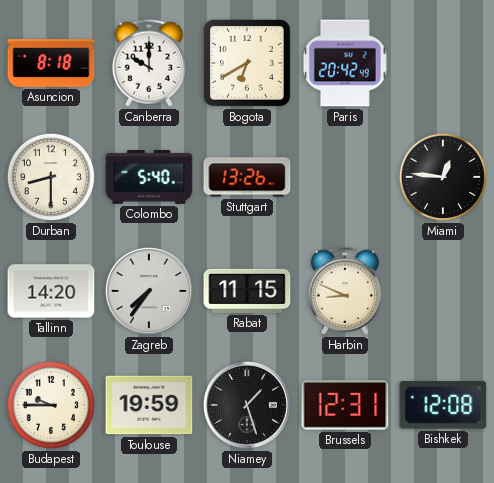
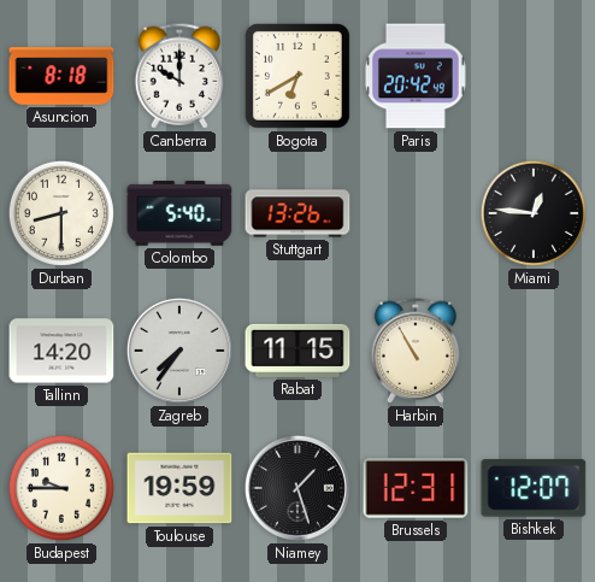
Harbin: 8:49 -> 10:55
Bishkek: 12:08 -> 12:07
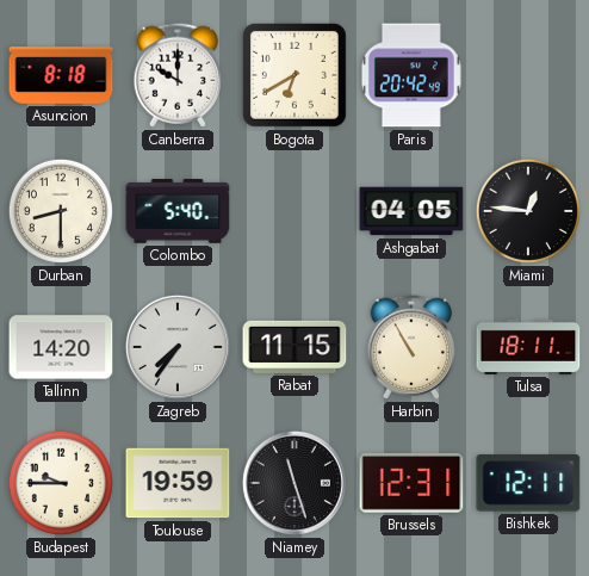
Stuttgart: 13:26 -> none
Ashgabat: none -> 04:05
Tulsa: none -> 18:11
Niamey: 1:27 -> 11:27
Bishkek: 12:07 -> 12:11
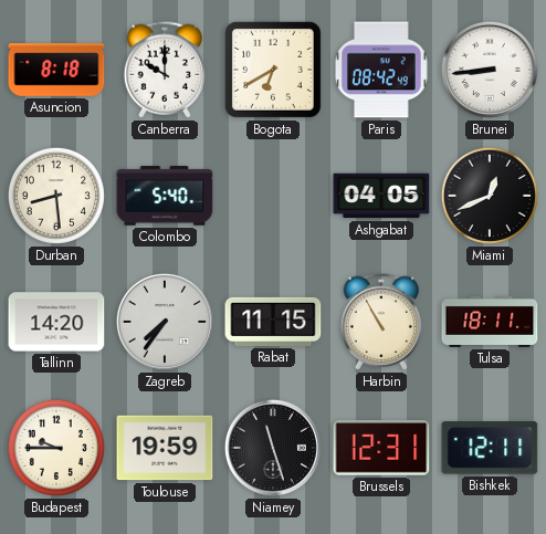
Paris: 20:42 -> 08:42
Brunei: none -> 8:44
Durban: 8:30 -> 8:29
Miami: 12:46 -> 12:41
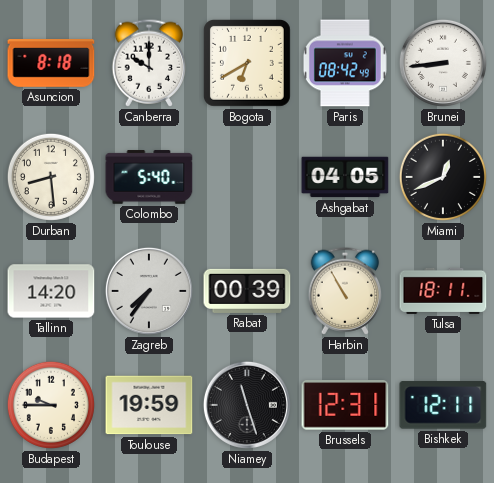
Rabat: 11:15 -> 00:39
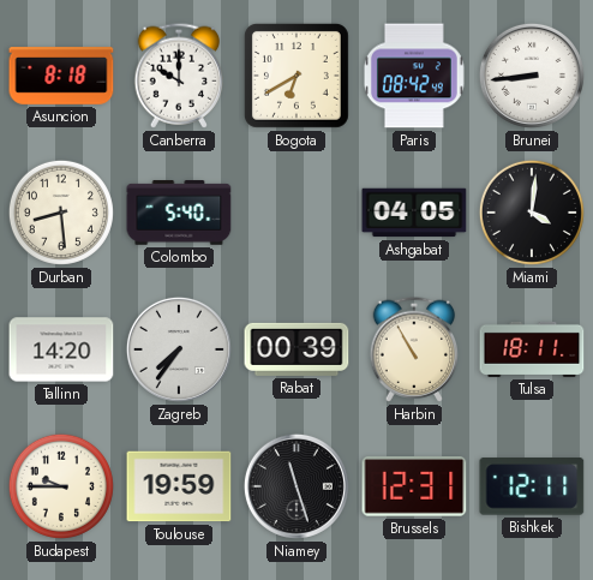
Miami: 12:41 -> 4:01
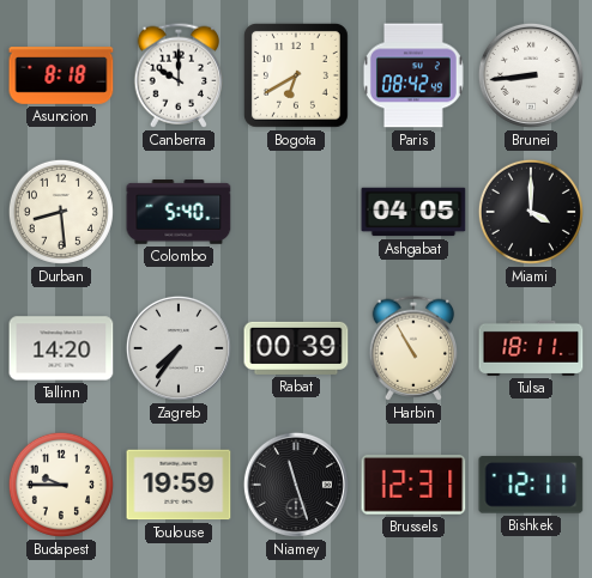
Miami: 4:01 -> 4:00
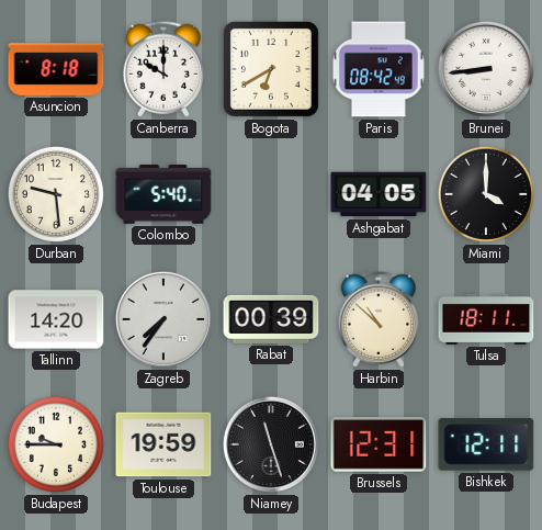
Durban: 8:29 -> 9:29
Harbin: 10:55 -> 10:52
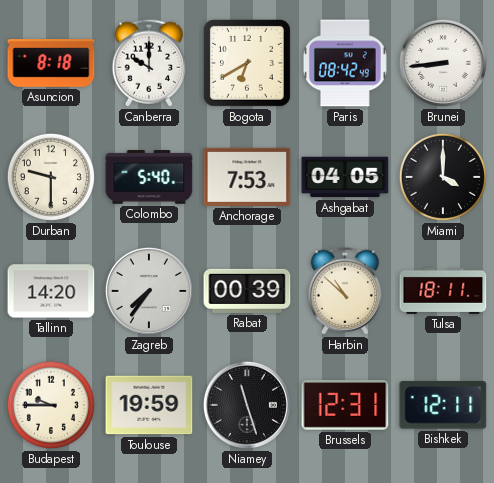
Durban: 9:29 -> 9:30
Anchorage: none -> 7:53
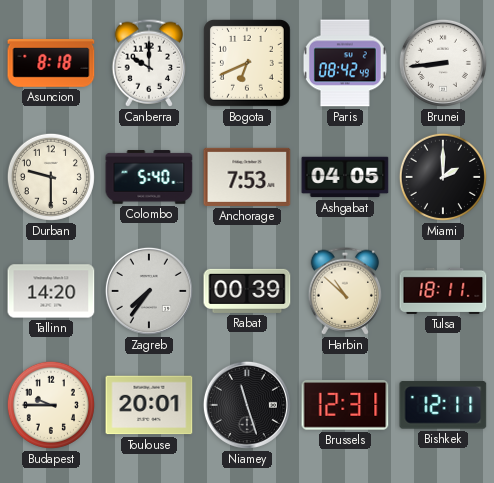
Bogota: 6:40 -> 6:41
Miami: 4:00 -> 2:00
Toulouse: 19:59 -> 20:01
